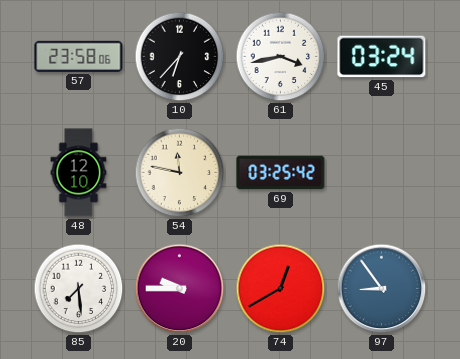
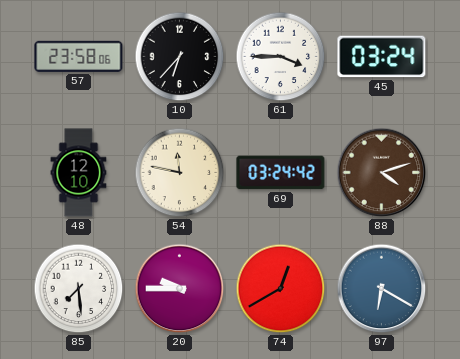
61: 3:43 -> 3:45
69: 03:25 -> 03:24
88: none -> 4:12
97: 8:54 -> 6:20
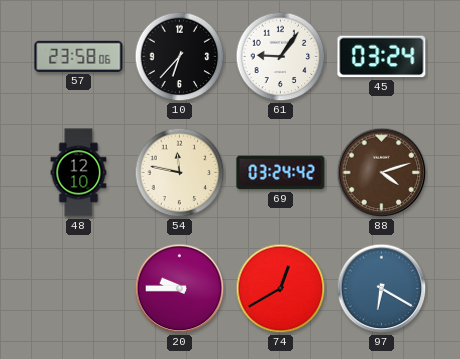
61: 3:45 -> 9:06
85: 7:29 -> none
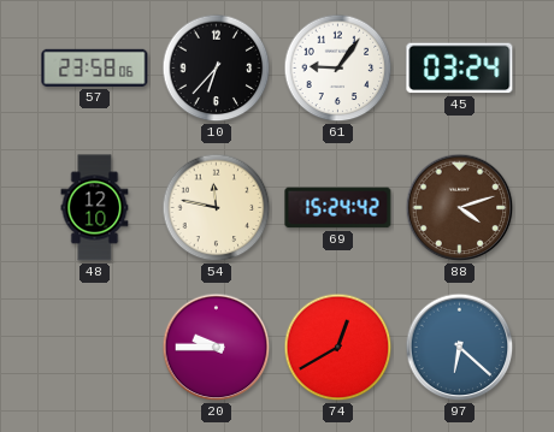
69: 03:24 -> 15:24
97: 6:20 -> 6:22
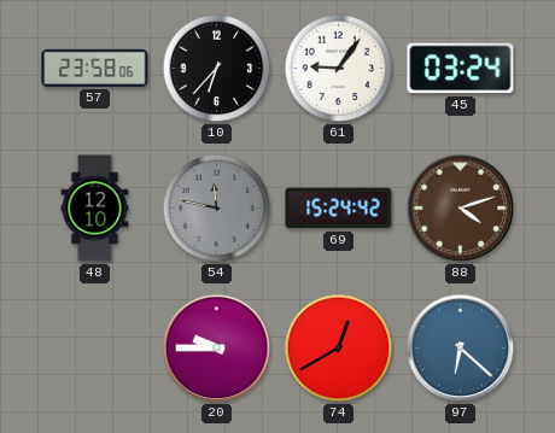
54 dial: cream -> grey
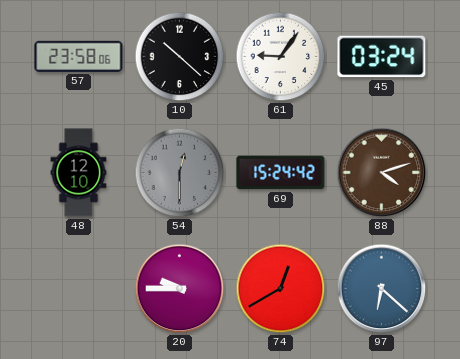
10: 6:37 -> 10:22
54: 11:47 -> 12:30
